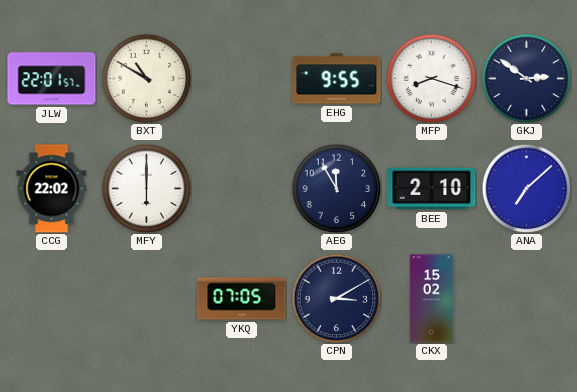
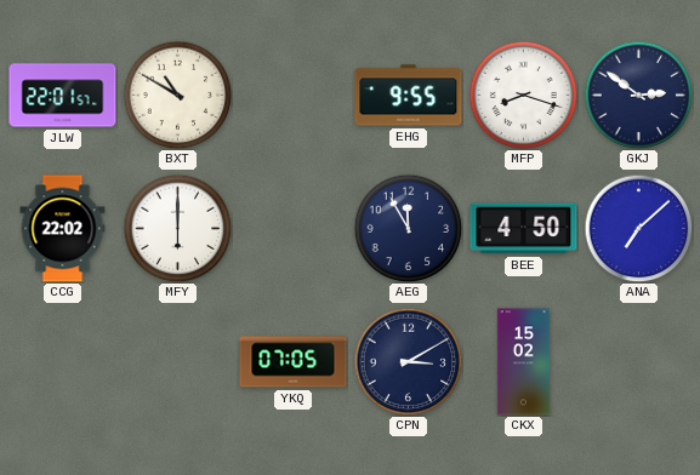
BEE: 2:10 -> 4:50
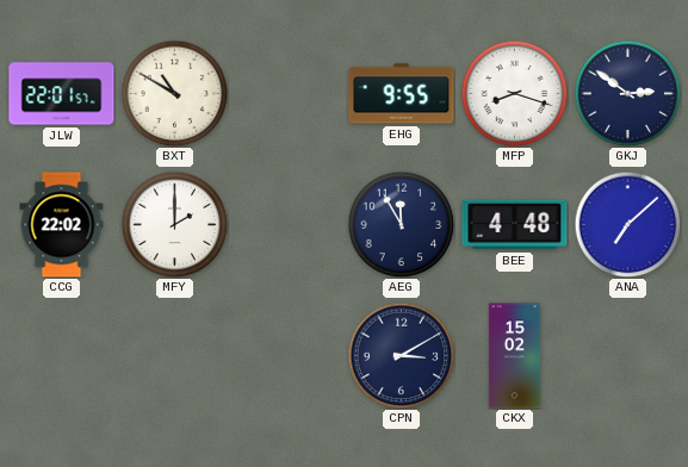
MFY: 6:00 -> 2:00
BEE: 4:50 -> 4:48
YKQ: 07:05 -> none
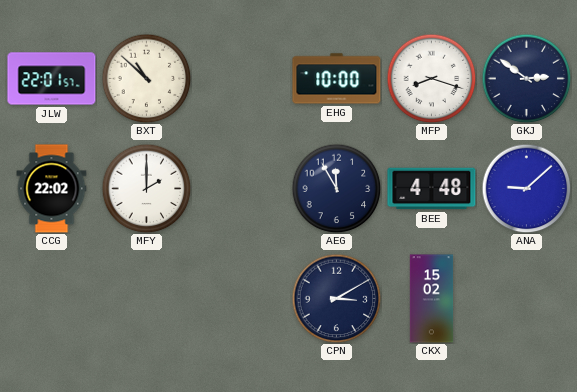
BXT: 10:50 -> 10:52
EHG: 9:55 -> 10:00
ANA: 7:08 -> 9:08
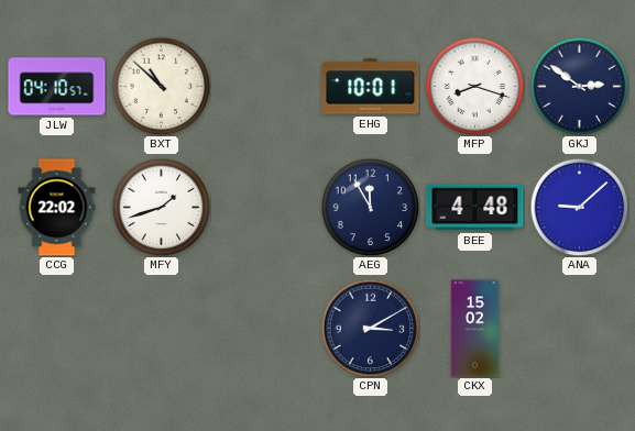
JLW: 22:01 -> 04:10
EHG: 10:00 -> 10:01
MFY: 2:00 -> 1:42
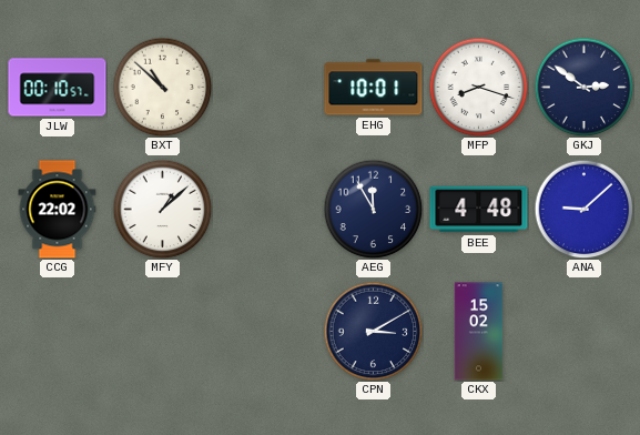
JLW: 04:10 -> 00:10
MFY: 1:42 -> 1:08
